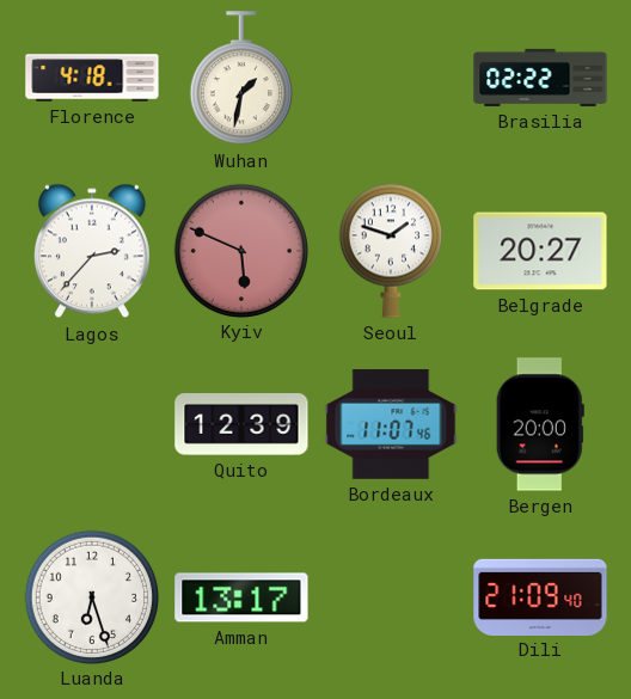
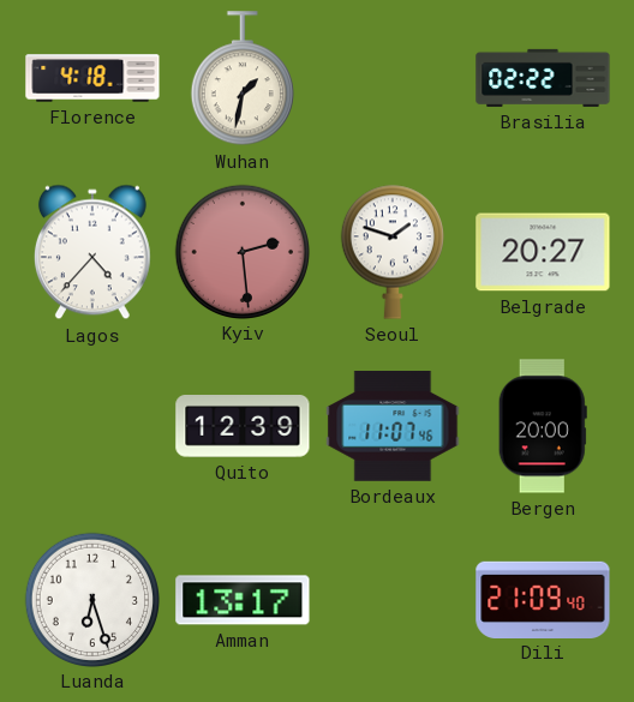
Lagos: 2:37 -> 4:37
Kyiv: 5:49 -> 2:29
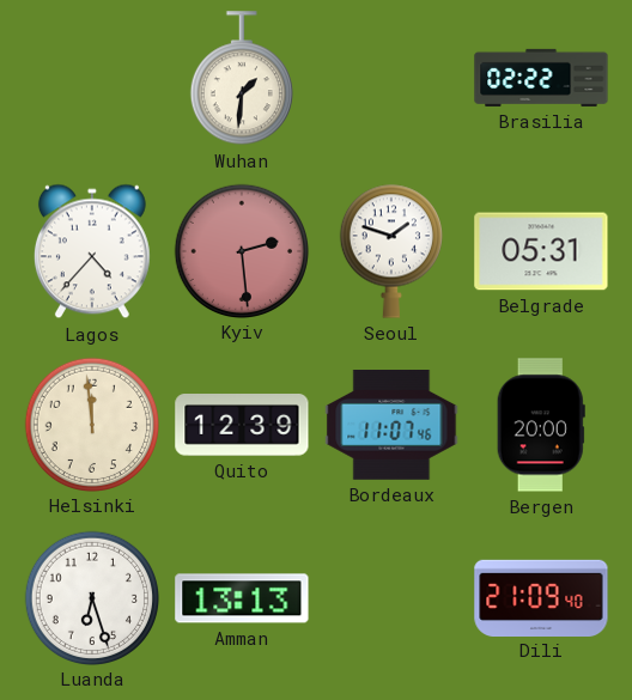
Florence: 4:18 -> none
Wuhan: 1:32 -> 1:31
Belgrade: 20:27 -> 05:31
Helsinki: none -> 11:59
Amman: 13:17 -> 13:13
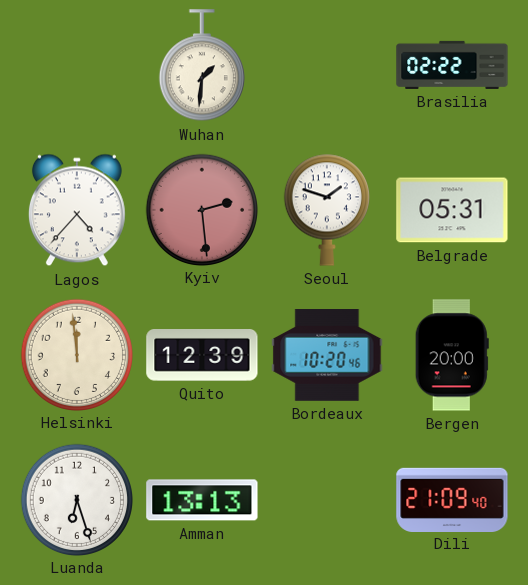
Bordeaux: 11:07 -> 10:20
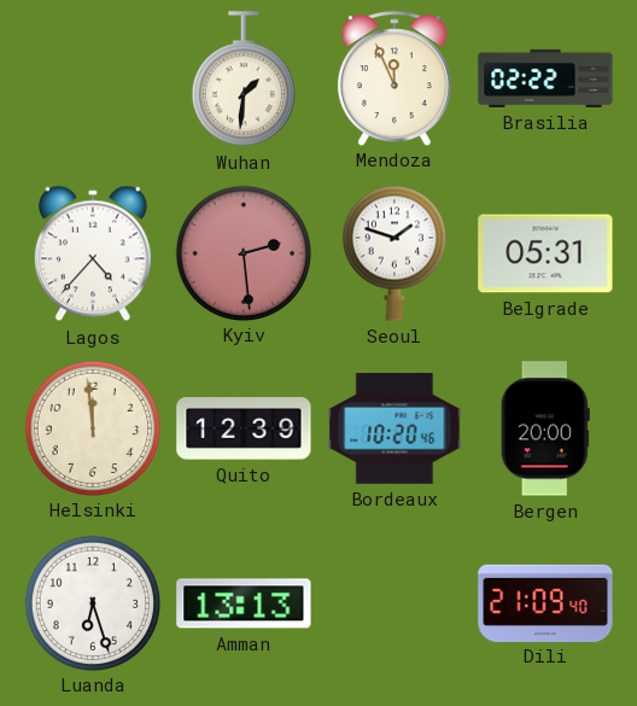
Mendoza: none -> 11:56
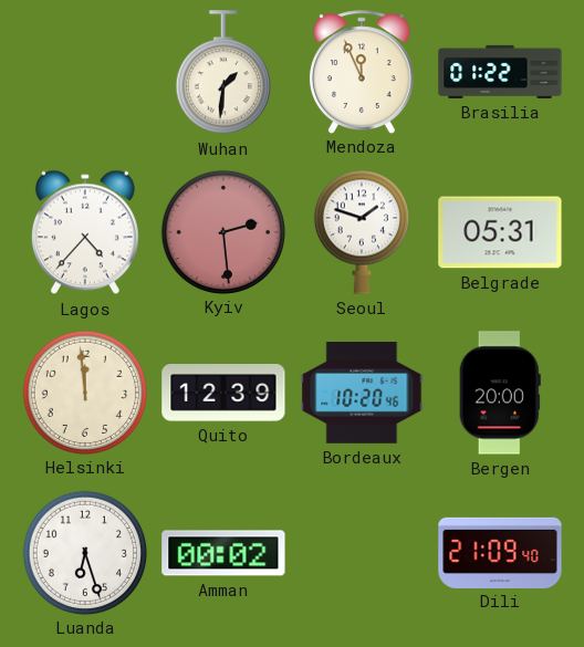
Brasilia: 02:22 -> 01:22
Amman: 13:13 -> 00:02
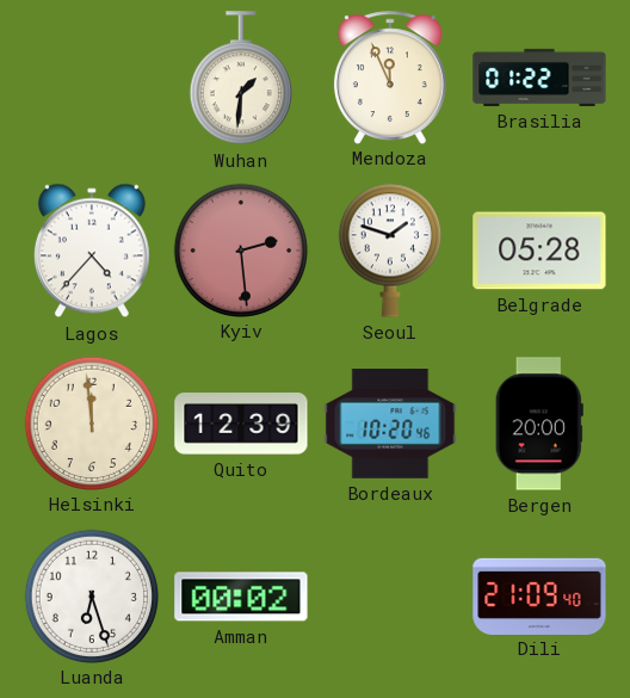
Belgrade: 05:31 -> 05:28
